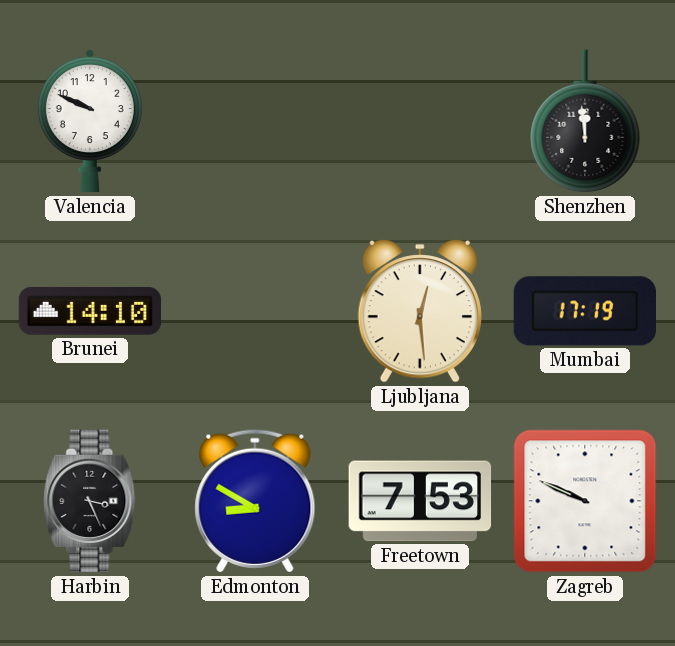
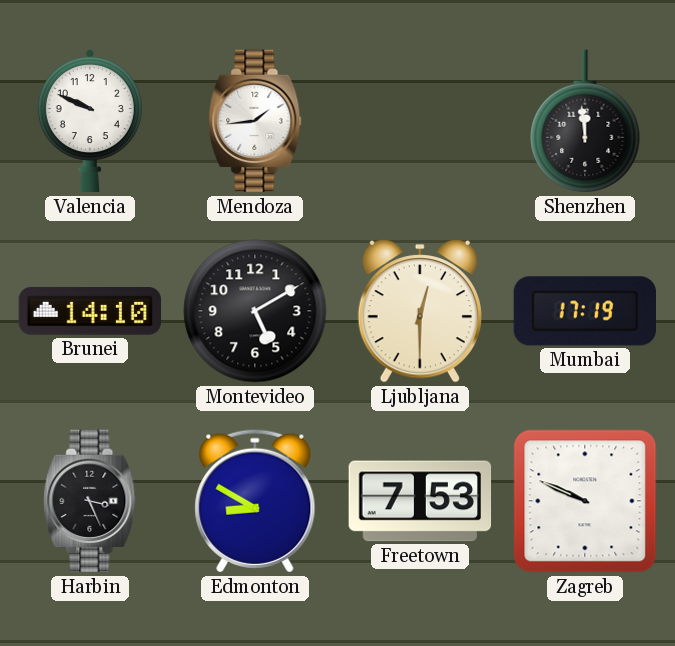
Mendoza: none -> 1:44
Montevideo: none -> 5:10
Ljubljana: 12:29 -> 12:30
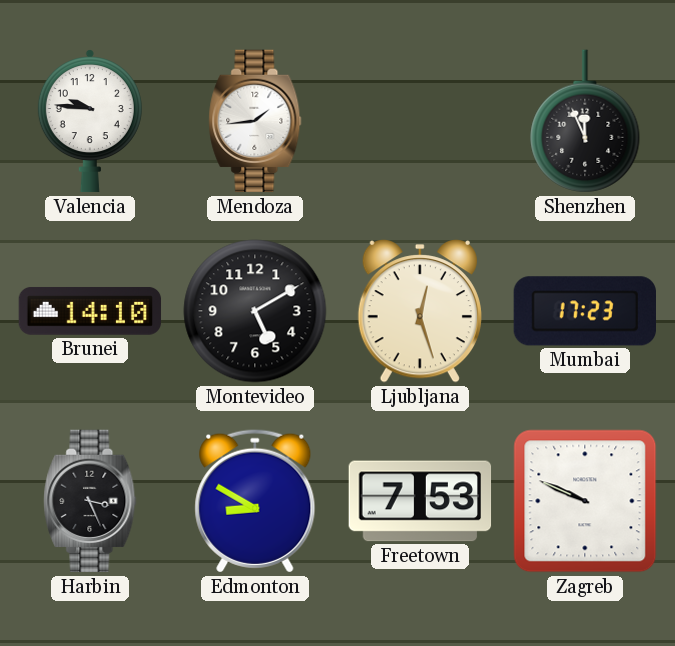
Valencia: 9:49 -> 9:46
Shenzhen: 11:59 -> 11:56
Ljubljana: 12:30 -> 12:27
Mumbai: 17:19 -> 17:23
